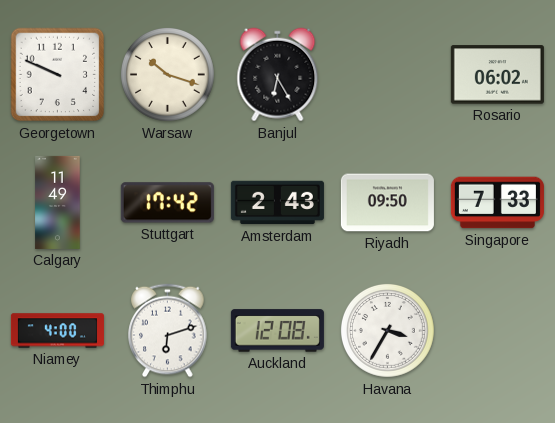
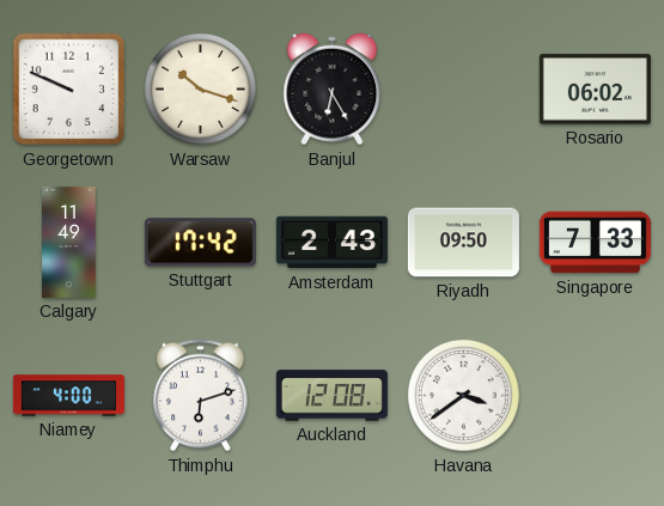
Havana: 3:35 -> 3:39
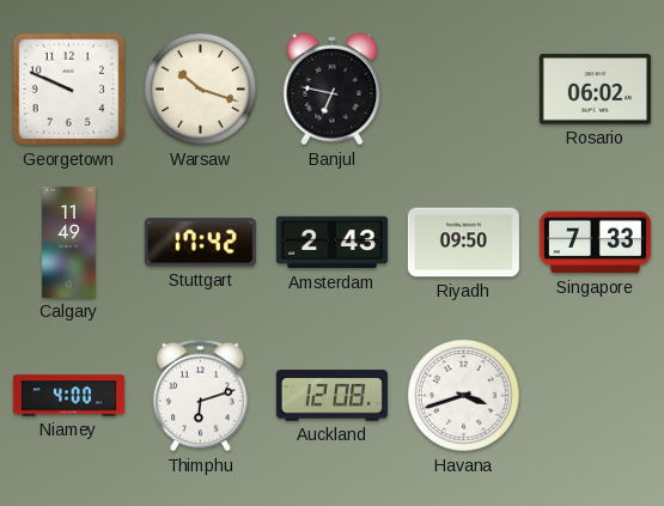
Banjul: 6:25 -> 6:47
Havana: 3:39 -> 3:42
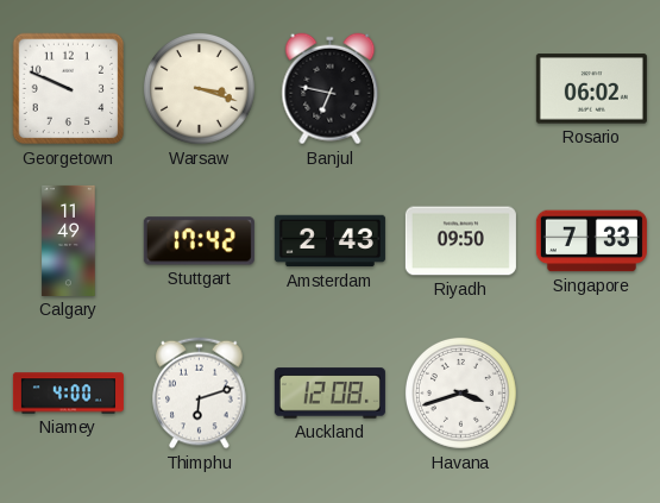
Warsaw: 10:18 -> 3:18
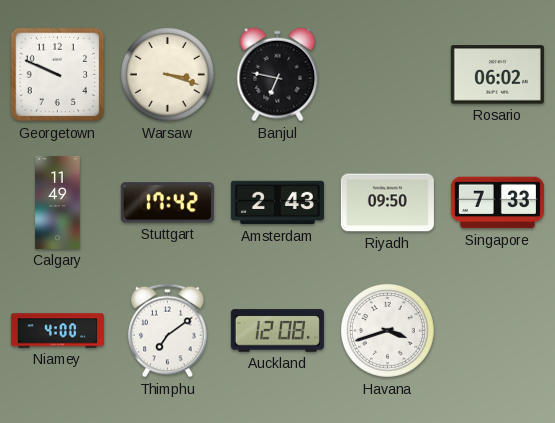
Thimphu: 6:12 -> 7:09
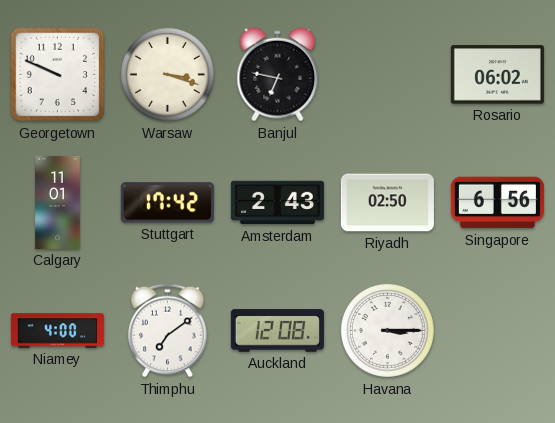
Calgary: 11:49 -> 11:01
Riyadh: 09:50 -> 02:50
Singapore: 7:33 -> 6:56
Havana: 3:42 -> 3:15
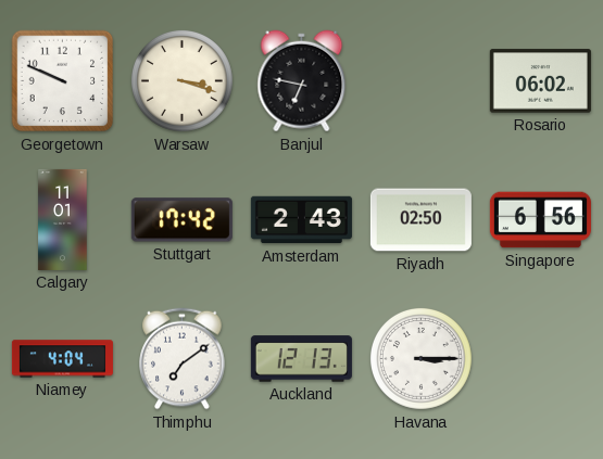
Niamey: 4:00 -> 4:04
Auckland: 12:08 -> 12:13
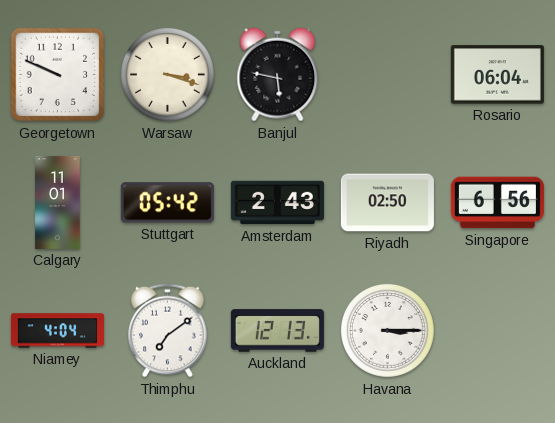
Banjul: 6:47 -> 5:47
Rosario: 06:02 -> 06:04
Stuttgart: 17:42 -> 05:42
